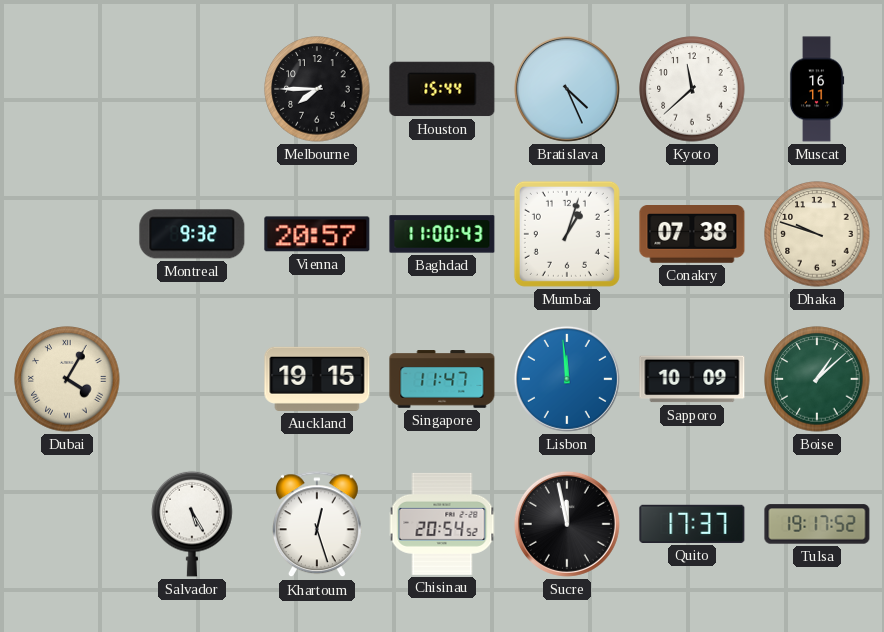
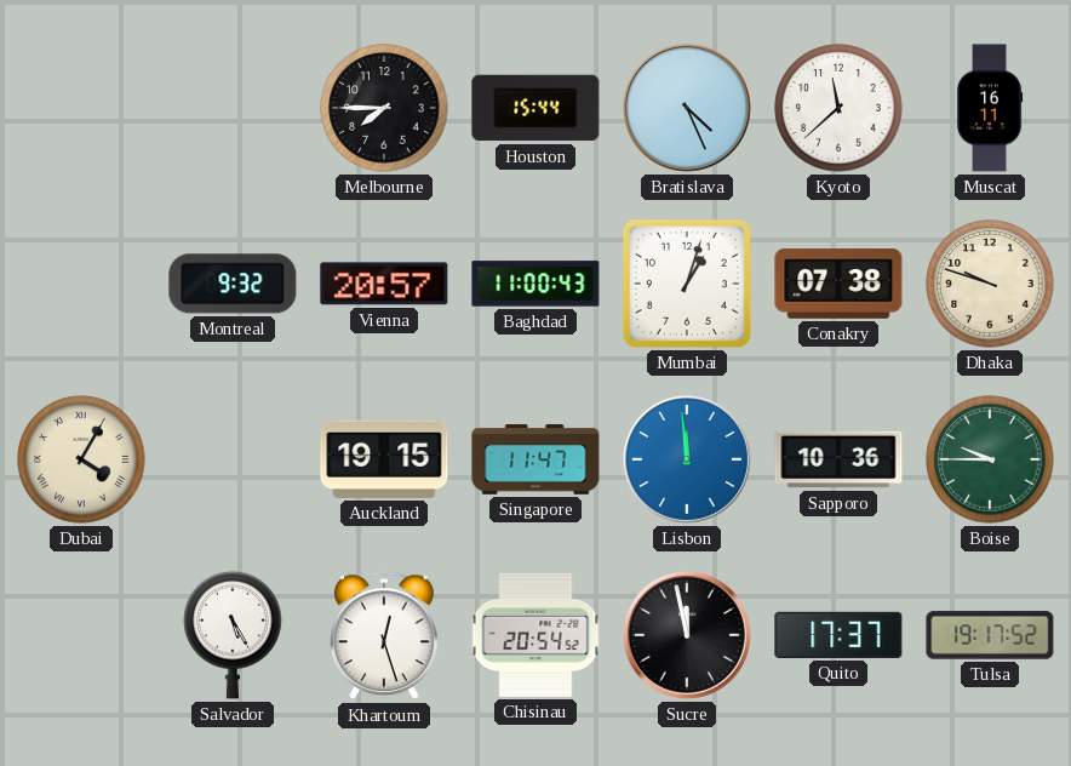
Sapporo: 10:09 -> 10:36
Boise: 1:08 -> 9:45
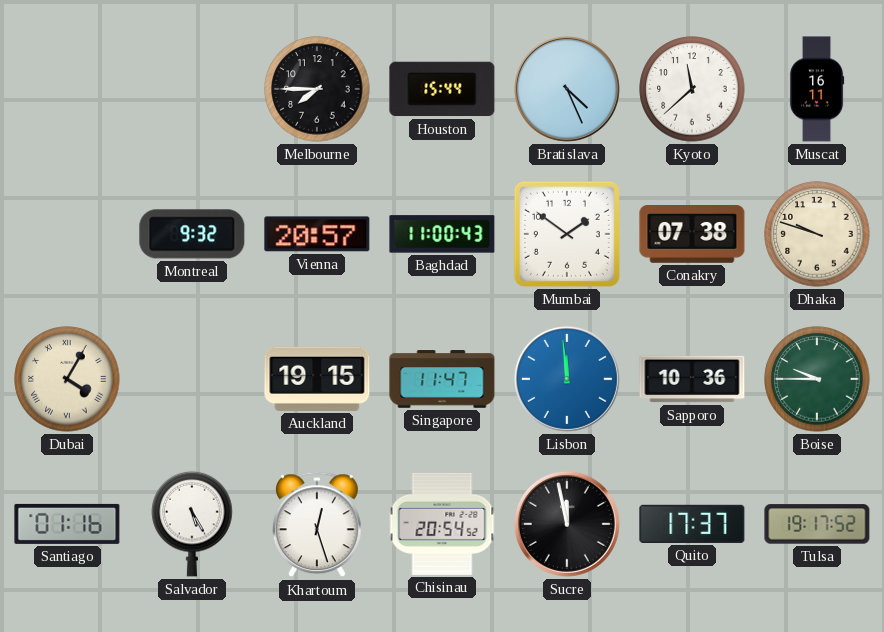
Mumbai: 1:03 -> 1:51
Santiago: none -> 01:16
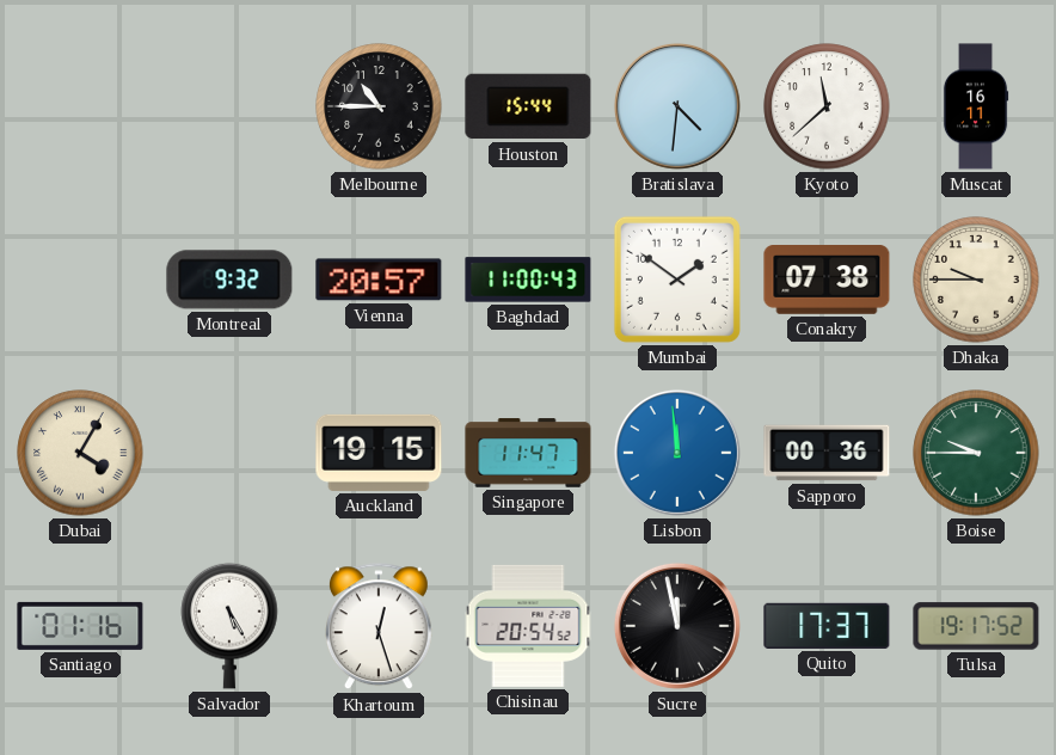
Melbourne: 7:45 -> 10:45
Bratislava: 4:26 -> 4:31
Dhaka: 9:48 -> 9:45
Sapporo: 10:36 -> 00:36
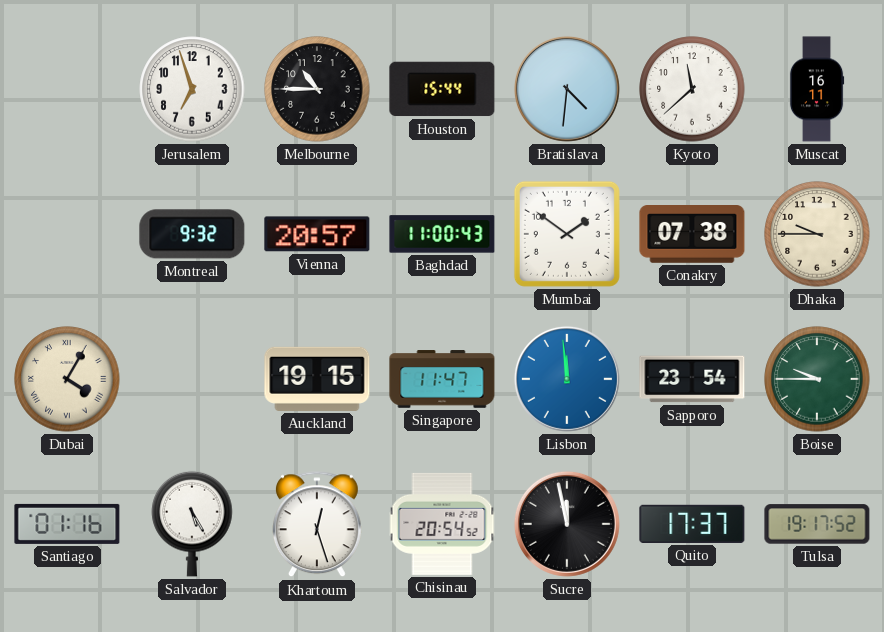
Jerusalem: none -> 6:57
Sapporo: 00:36 -> 23:54
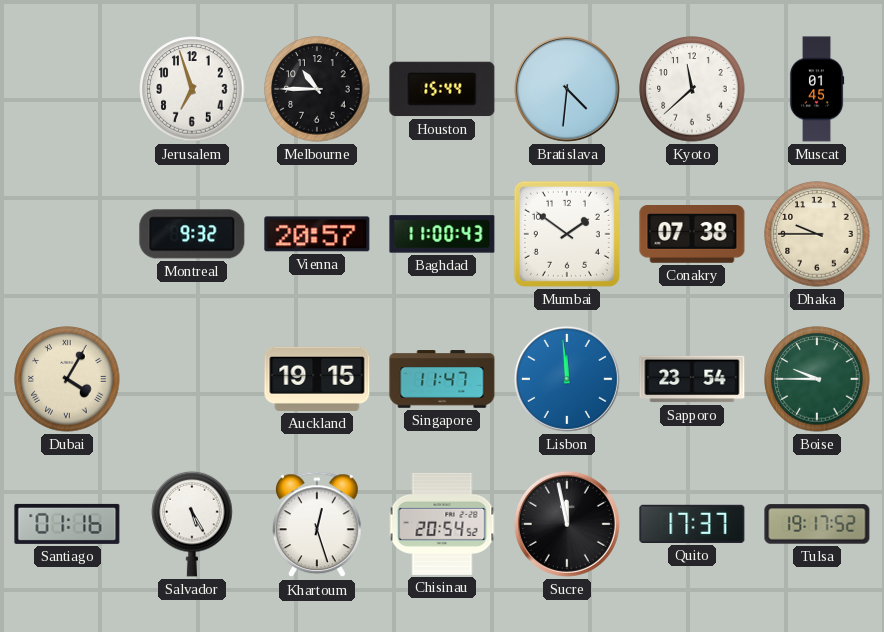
Muscat: 16:11 -> 01:45
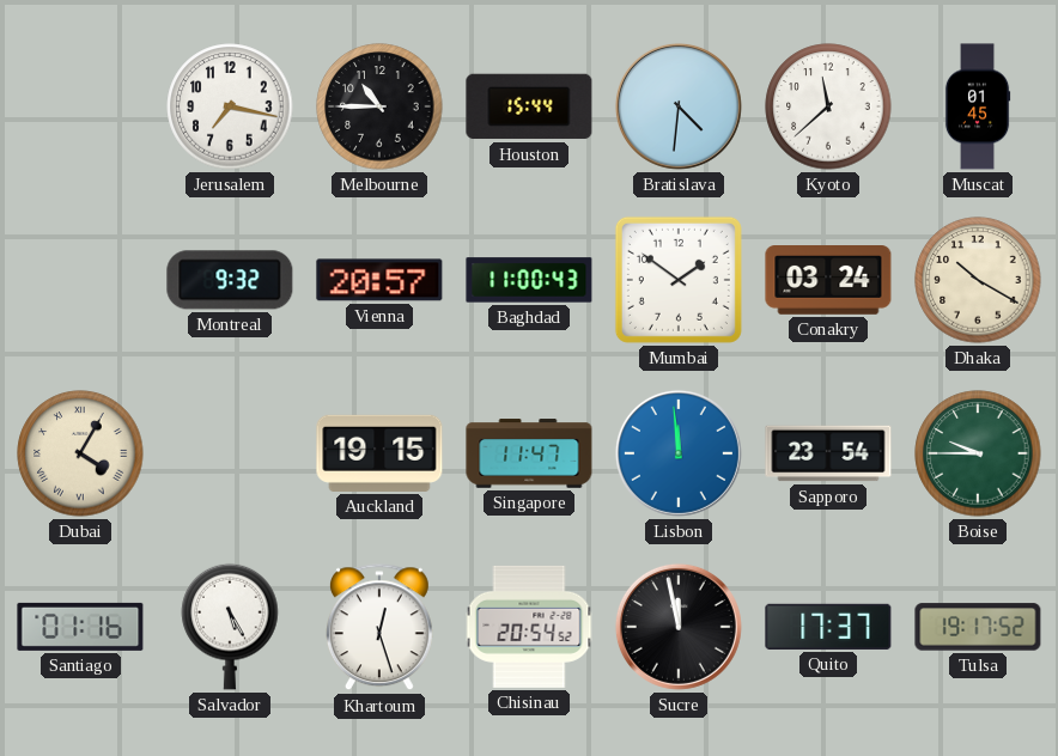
Jerusalem: 6:57 -> 7:17
Conakry: 07:38 -> 03:24
Dhaka: 9:45 -> 10:20
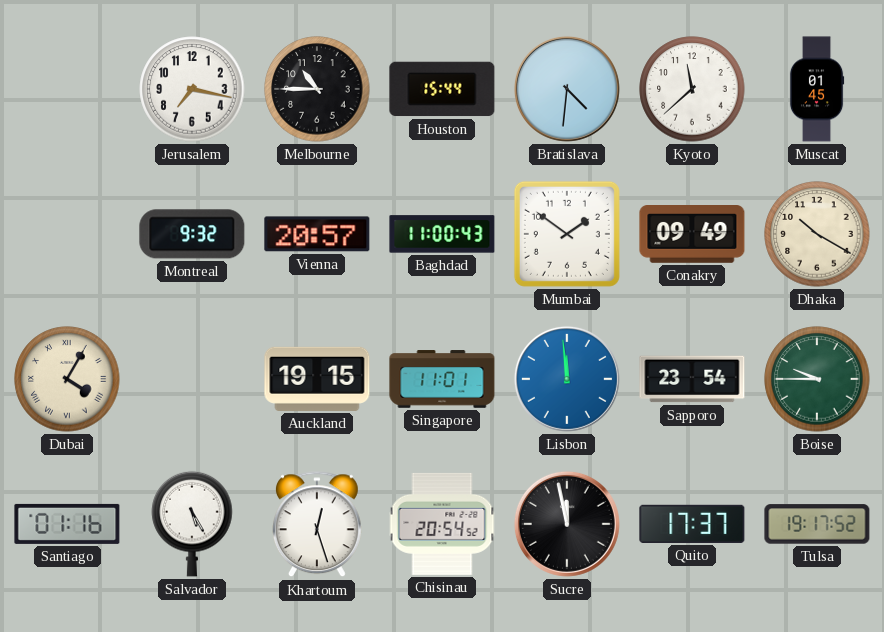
Conakry: 03:24 -> 09:49
Singapore: 11:47 -> 11:01
